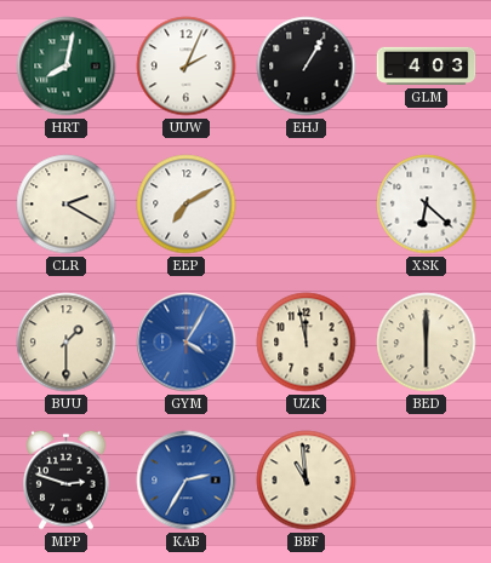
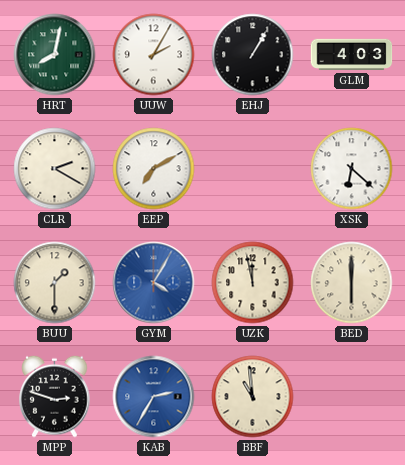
UUW: 2:04 -> 2:05
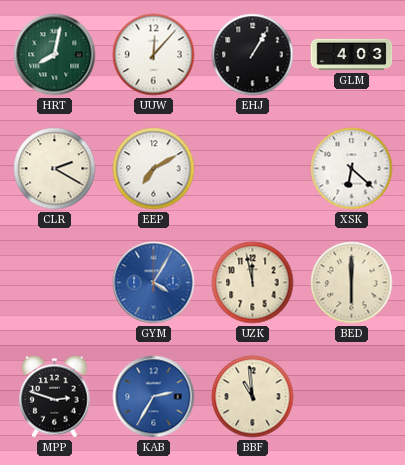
UUW: 2:05 -> 12:07
BUU: 1:30 -> none
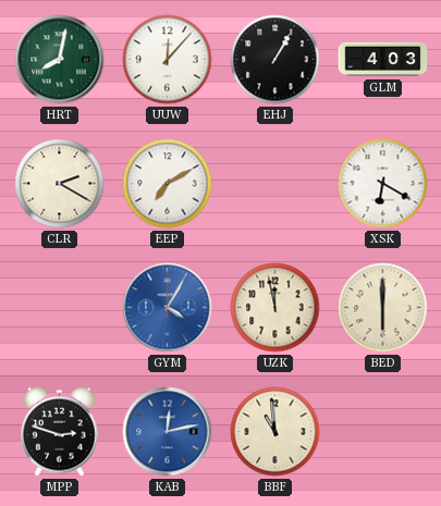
XSK: 6:22 -> 6:20
KAB: 2:35 -> 12:13
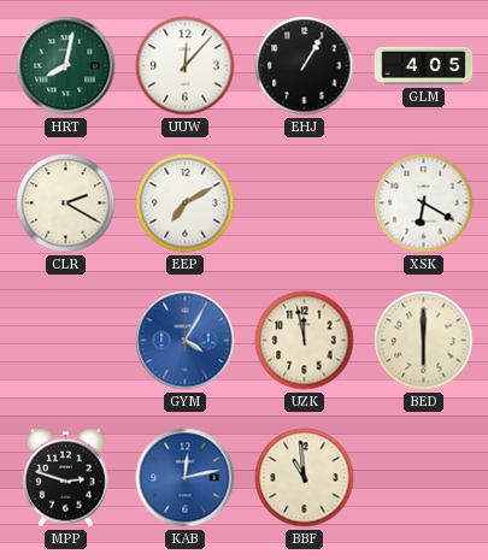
GLM: 4:03 -> 4:05
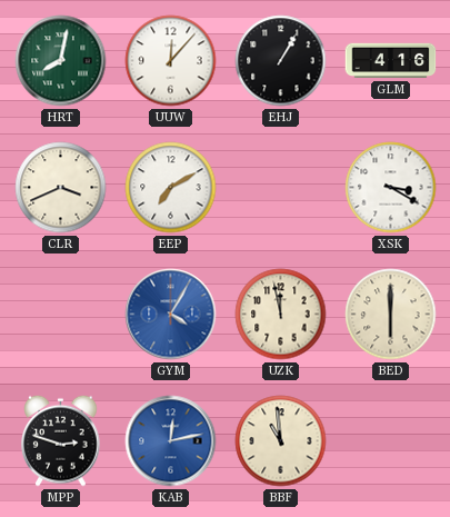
GLM: 4:05 -> 4:16
CLR: 2:20 -> 3:41
XSK: 6:20 -> 3:20
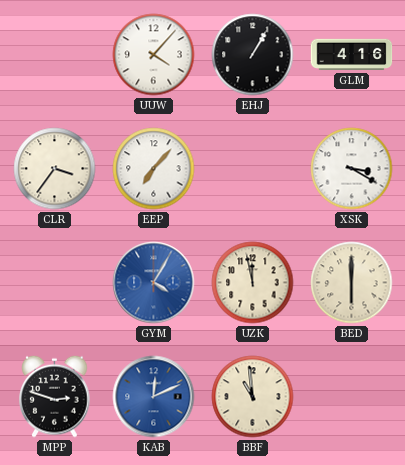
HRT: 8:02 -> none
UUW: 12:07 -> 4:07
CLR: 3:41 -> 3:36
EEP: 7:10 -> 7:07
KAB: 12:13 -> 12:11
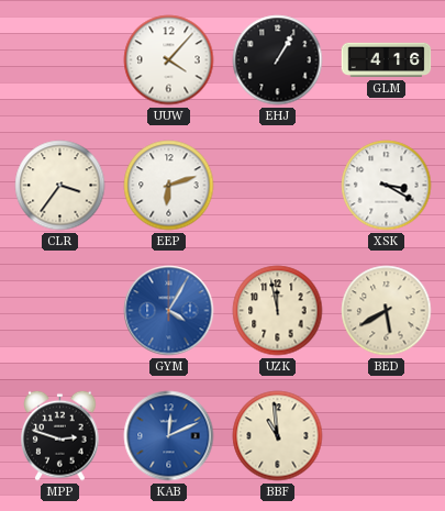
EEP: 7:07 -> 6:12
BED: 6:00 -> 5:40
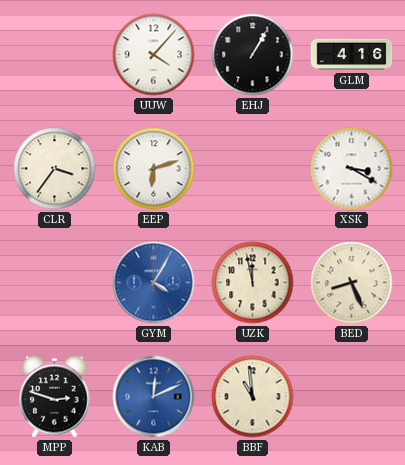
BED: 5:40 -> 8:26
